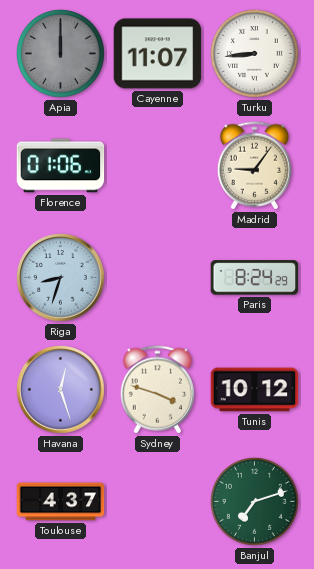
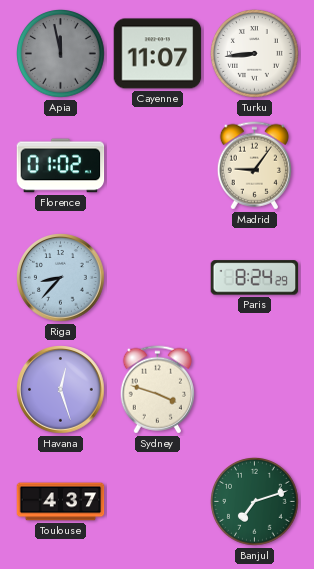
Apia: 12:00 -> 11:58
Florence: 01:06 -> 01:02
Riga: 8:33 -> 8:37
Tunis: 10:12 -> none
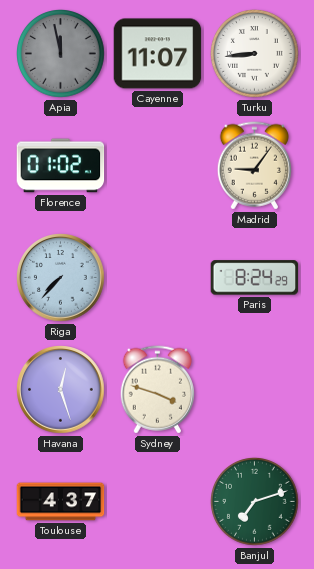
Riga: 8:37 -> 7:37
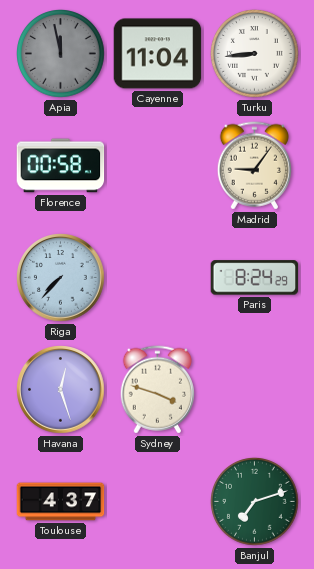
Cayenne: 11:07 -> 11:04
Florence: 01:02 -> 00:58
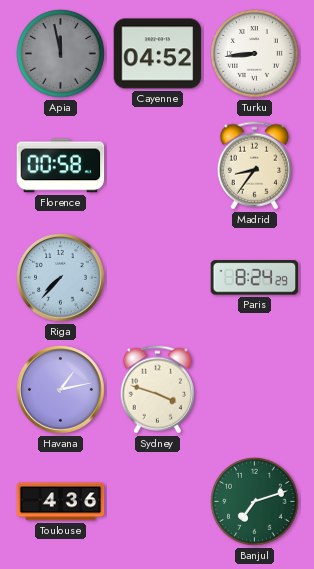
Cayenne: 11:04 -> 04:52
Madrid: 9:06 -> 8:36
Havana: 12:27 -> 1:13
Toulouse: 4:37 -> 4:36
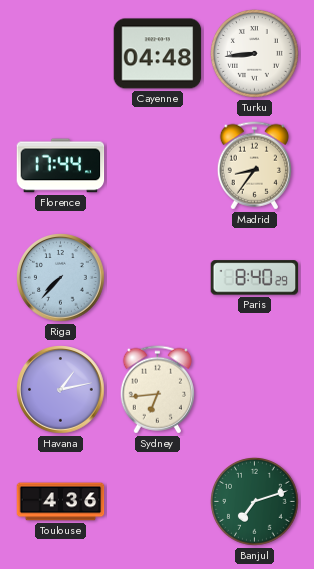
Apia: 11:58 -> none
Cayenne: 04:52 -> 04:48
Florence: 00:58 -> 17:44
Paris: 8:24 -> 8:40
Sydney: 3:48 -> 6:44
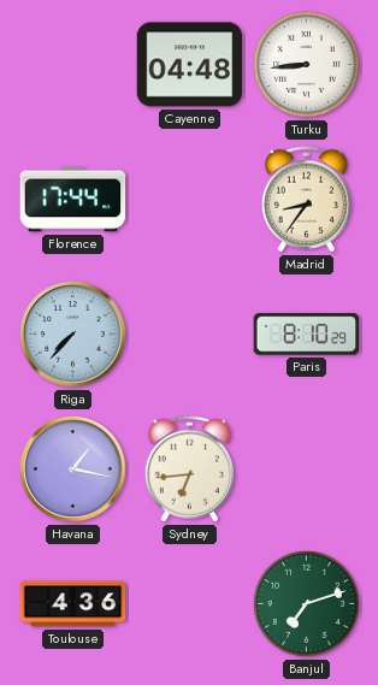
Paris: 8:40 -> 8:10
Havana: 1:13 -> 1:17
